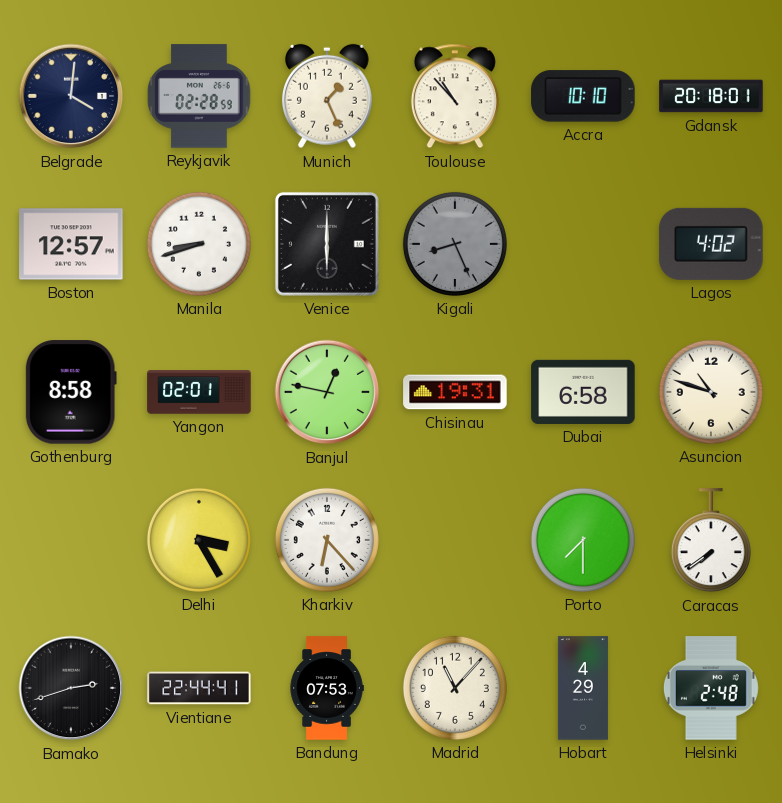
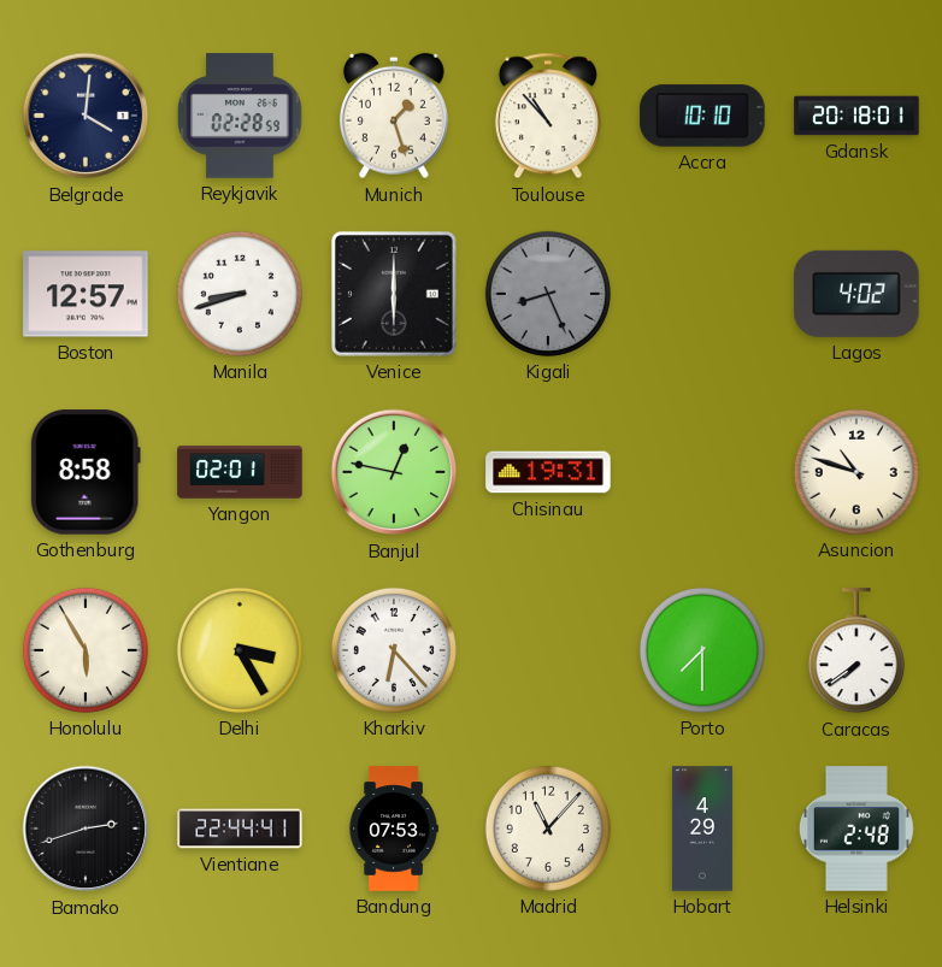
Munich: 1:26 -> 1:27
Dubai: 6:58 -> none
Honolulu: none -> 5:55
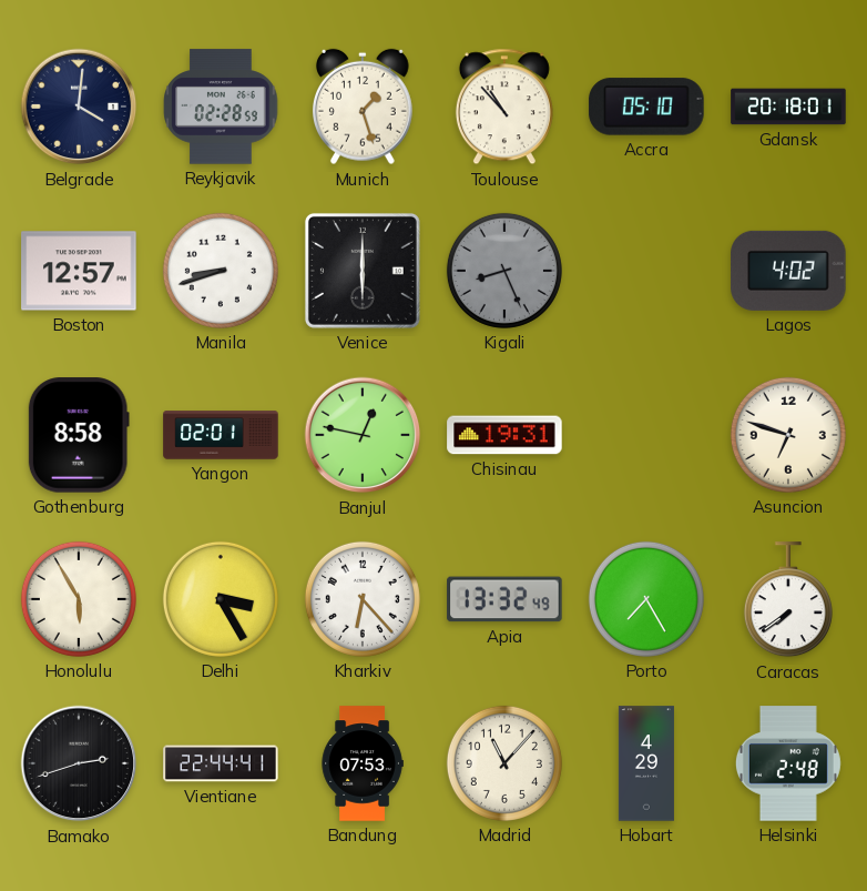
Accra: 10:10 -> 05:10
Asuncion: 10:48 -> 6:48
Apia: none -> 13:32
Porto: 7:30 -> 7:25
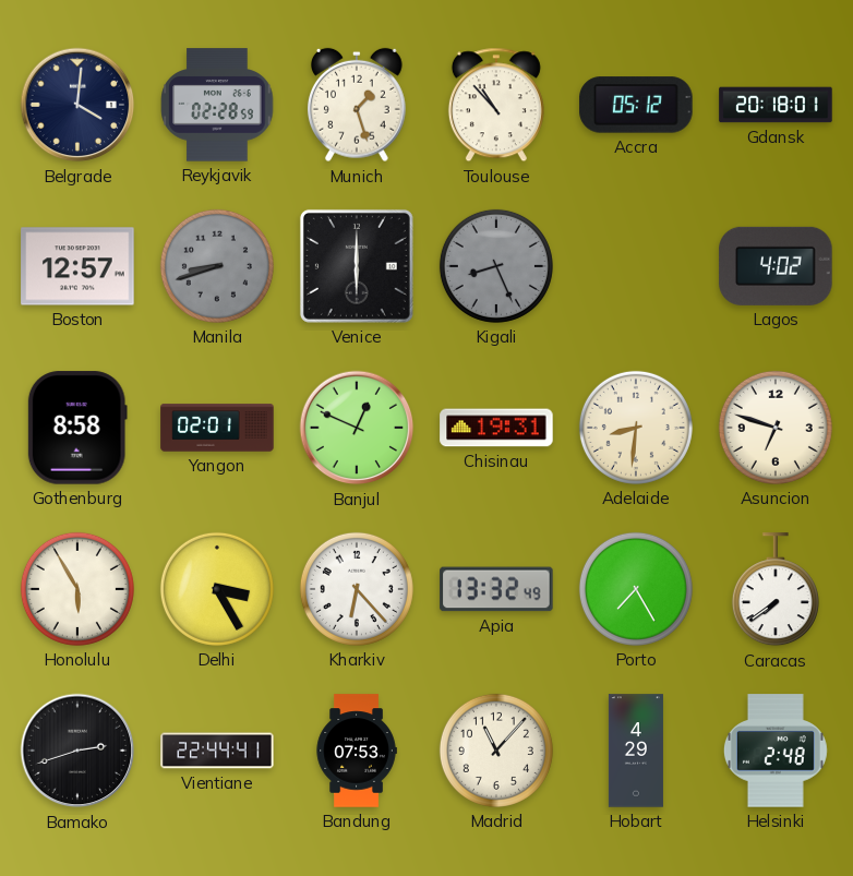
Accra: 05:10 -> 05:12
Manila dial: white -> grey
Banjul: 12:47 -> 12:49
Adelaide: none -> 8:31
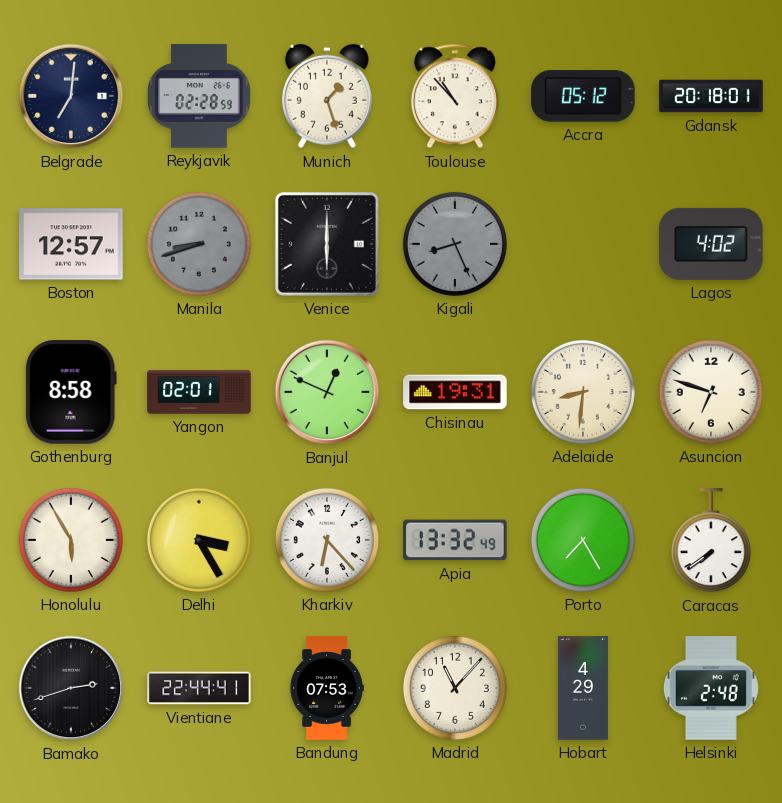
Belgrade: 4:01 -> 7:01
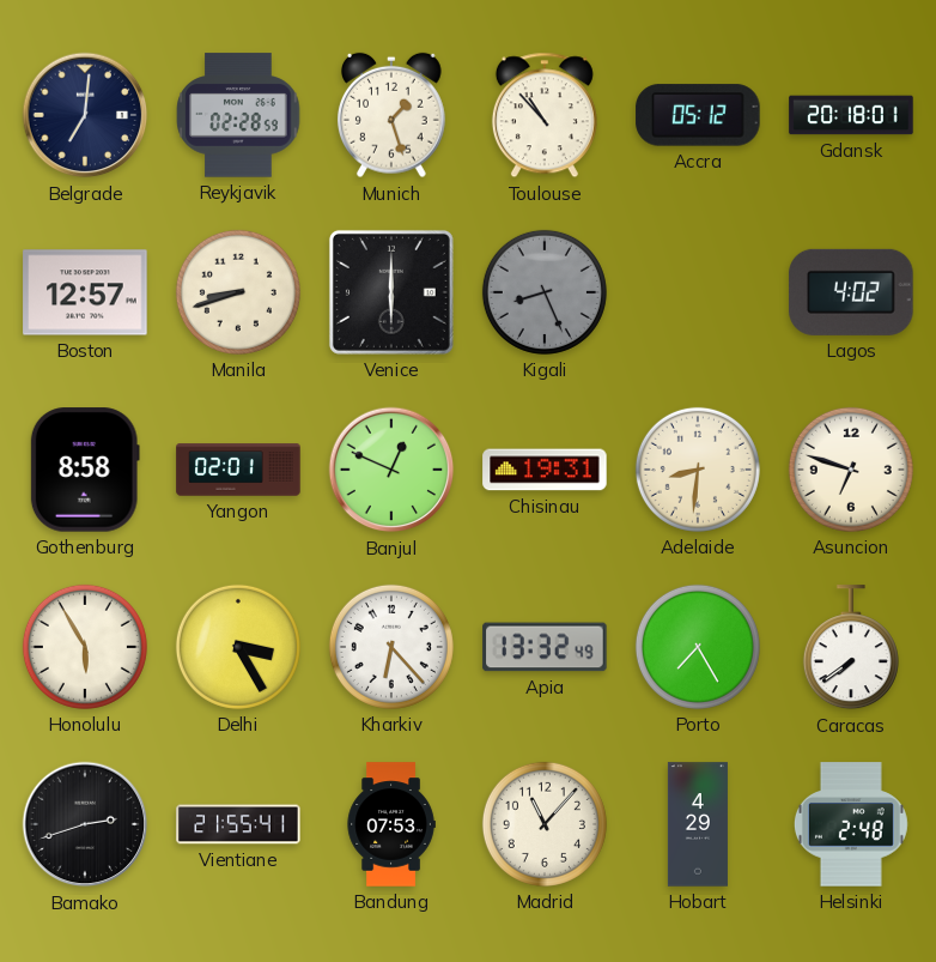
Manila dial: grey -> cream
Vientiane: 22:44 -> 21:55
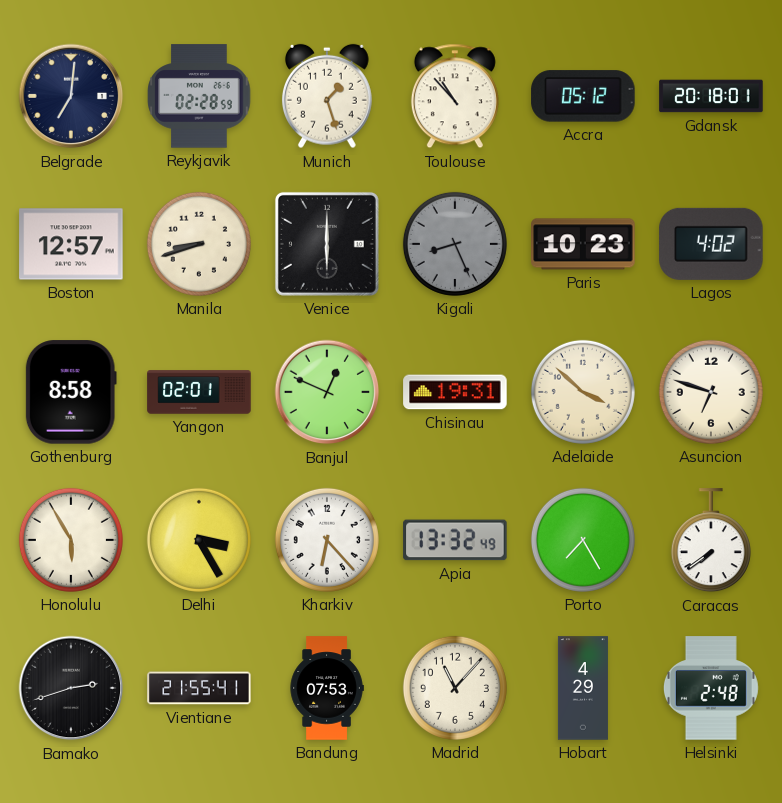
Paris: none -> 10:23
Adelaide: 8:31 -> 3:52
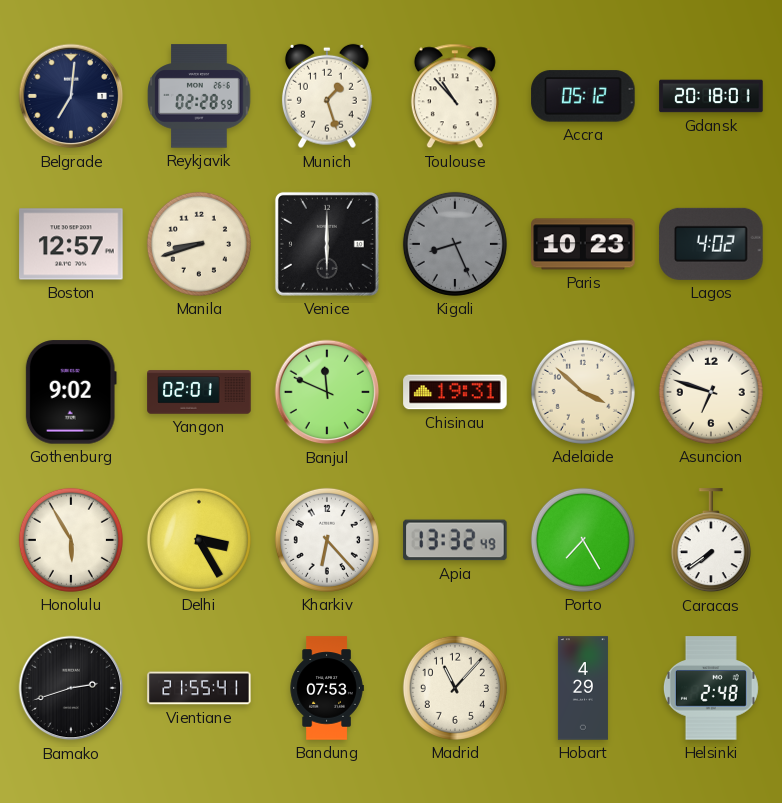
Gothenburg: 8:58 -> 9:02
Banjul: 12:49 -> 11:49
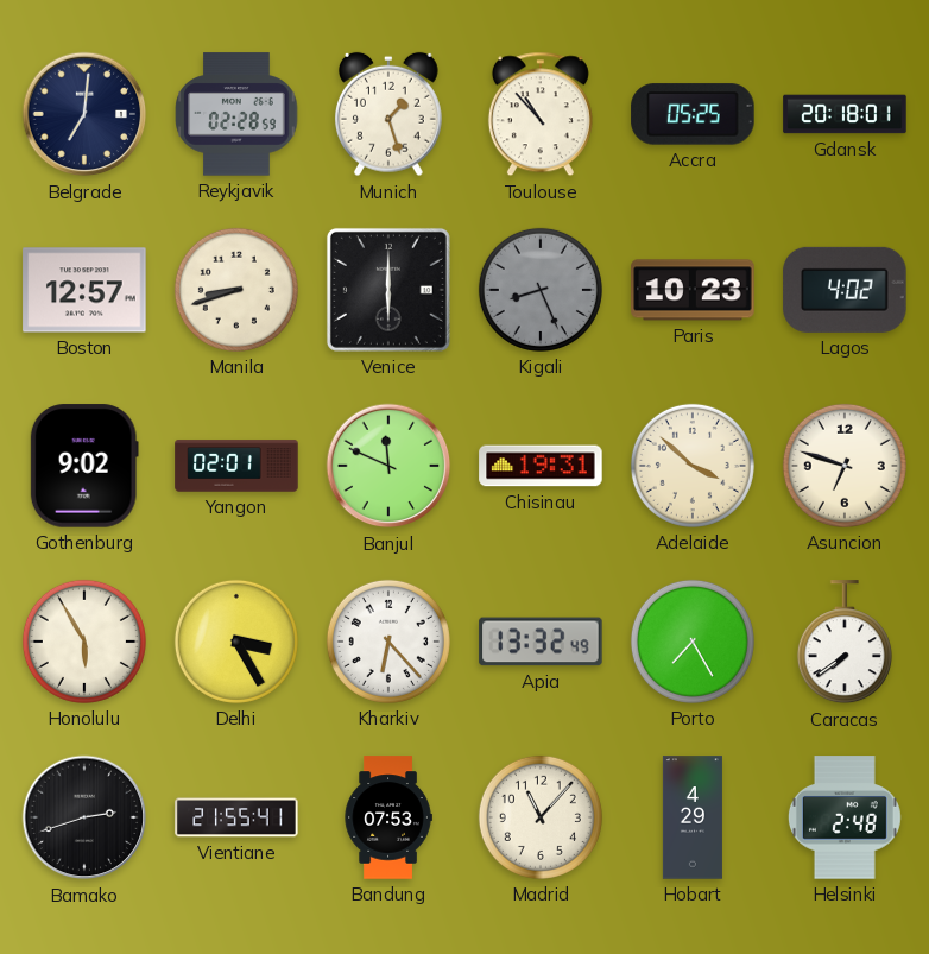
Accra: 05:12 -> 05:25
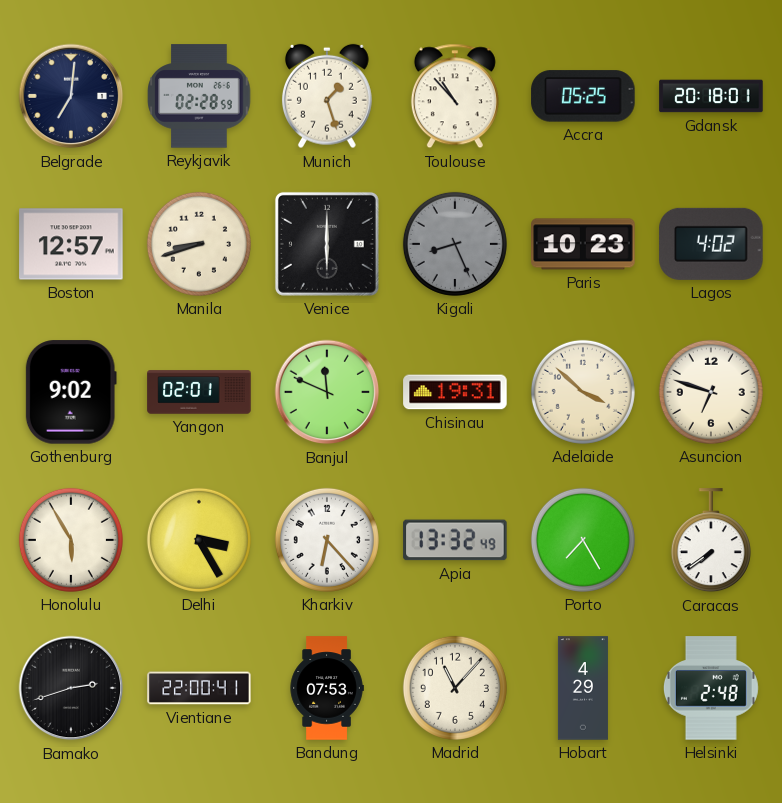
Vientiane: 21:55 -> 22:00
